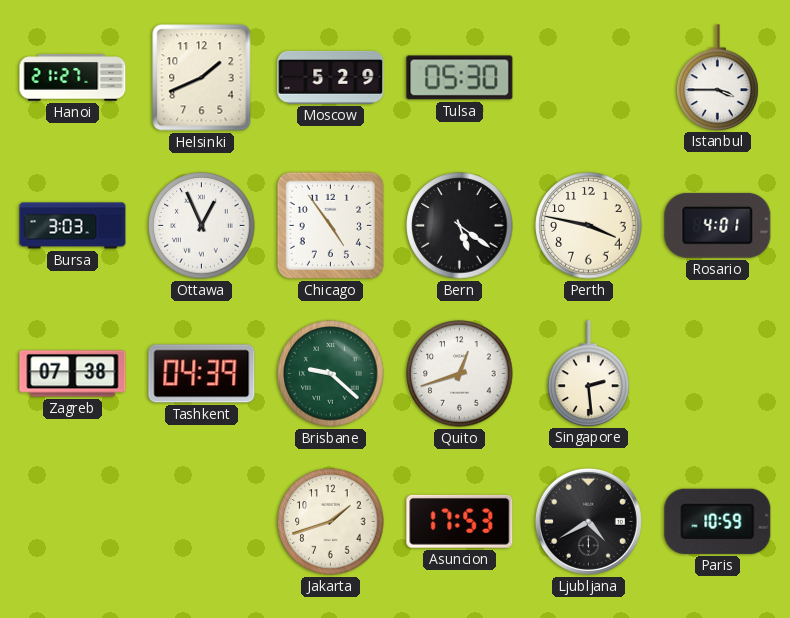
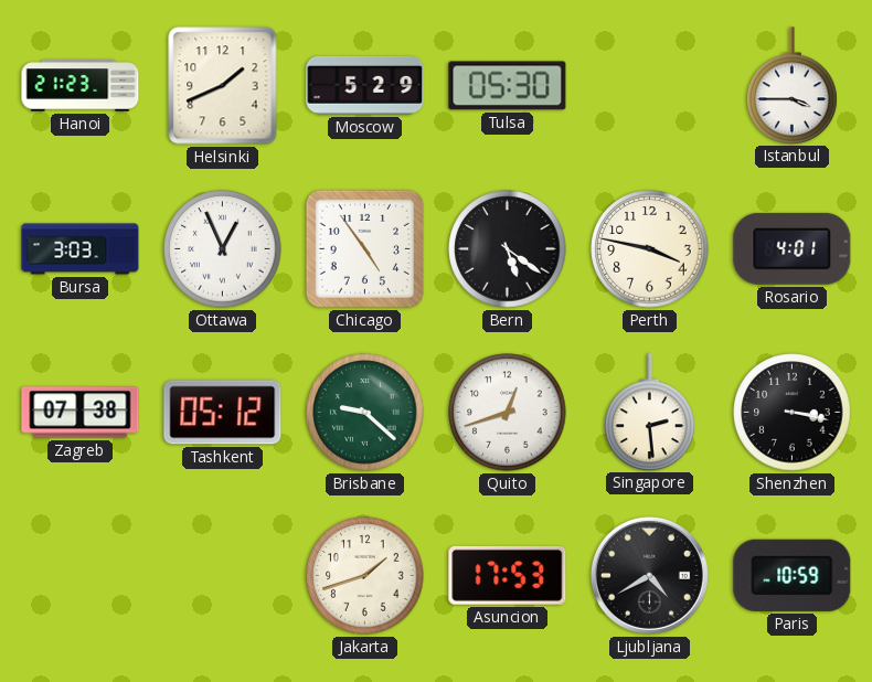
Hanoi: 21:27 -> 21:23
Tashkent: 04:39 -> 05:12
Shenzhen: none -> 3:17
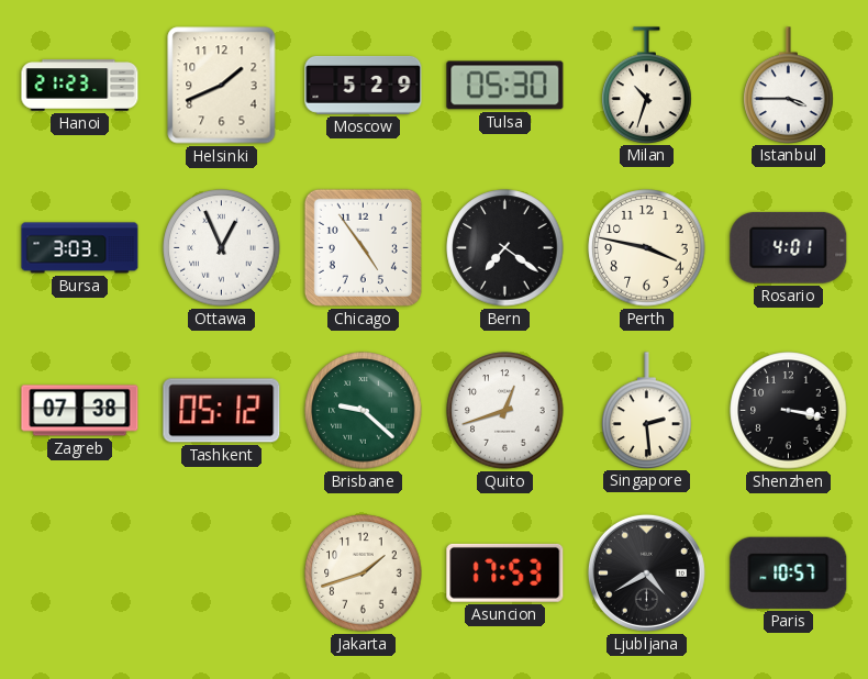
Milan: none -> 10:33
Bern: 5:21 -> 7:21
Paris: 10:59 -> 10:57
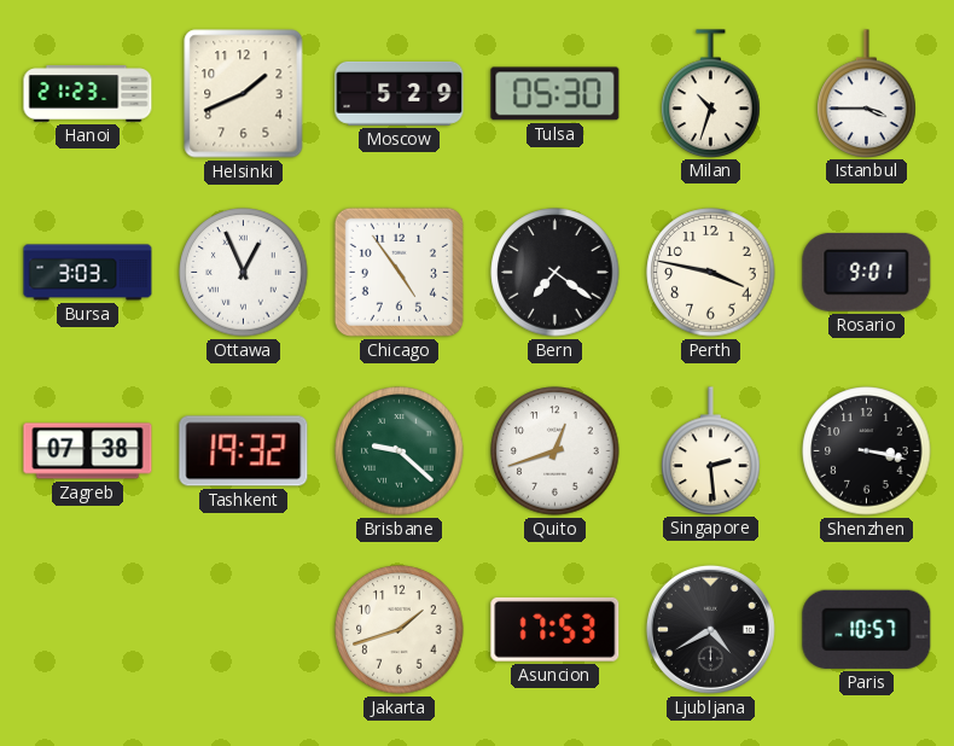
Rosario: 4:01 -> 9:01
Tashkent: 05:12 -> 19:32
